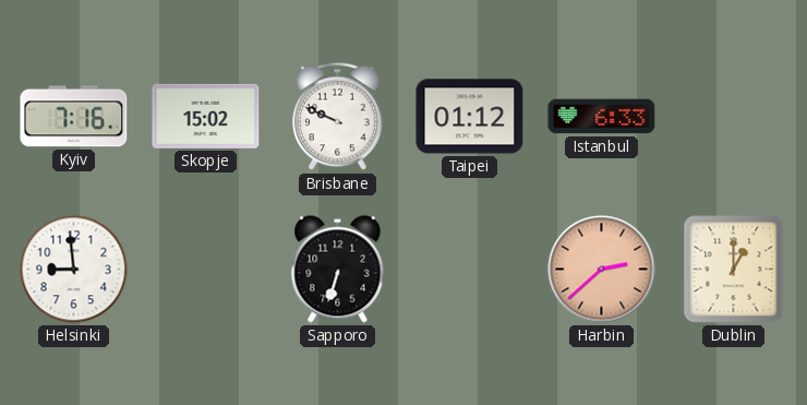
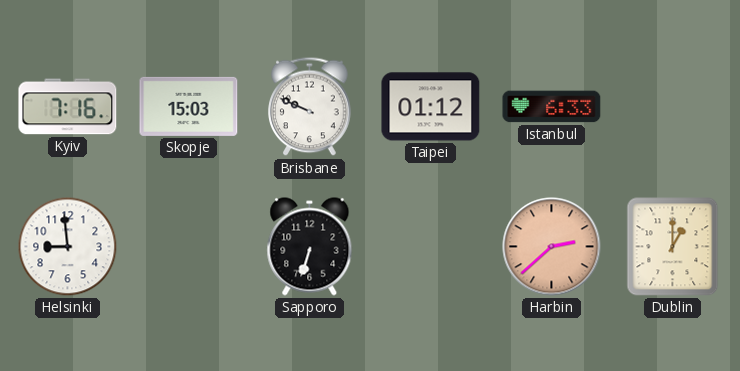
Skopje: 15:02 -> 15:03
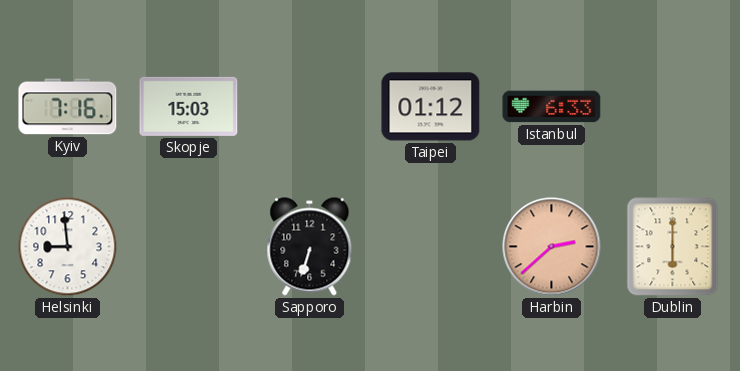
Brisbane: 9:49 -> none
Dublin: 1:00 -> 6:00
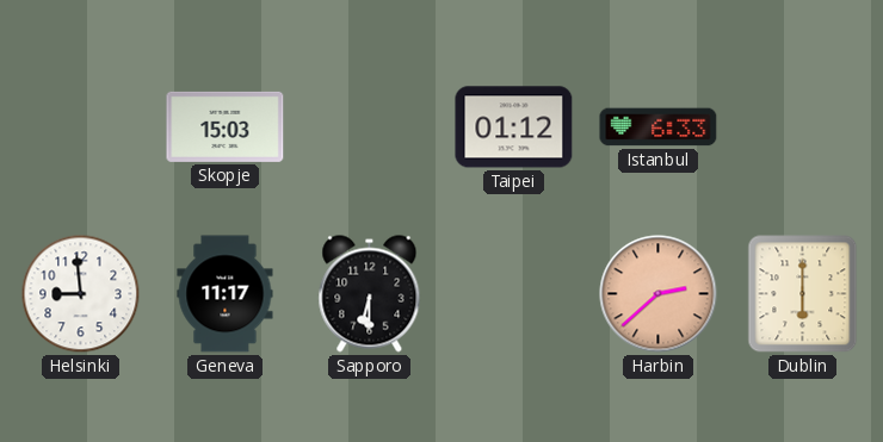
Kyiv: 7:16 -> none
Geneva: none -> 11:17
Sapporo: 6:33 -> 6:30
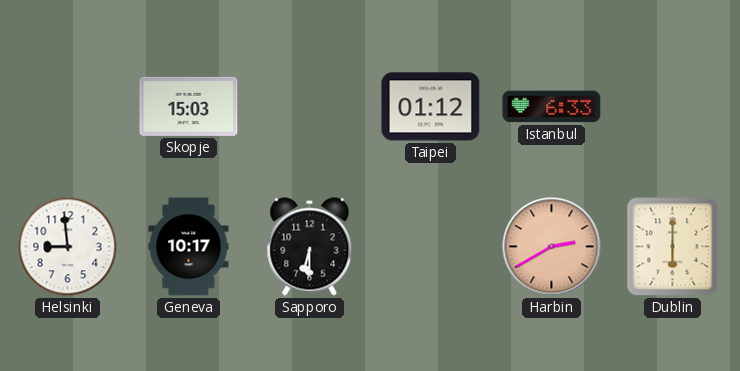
Geneva: 11:17 -> 10:17
Harbin: 2:38 -> 2:40
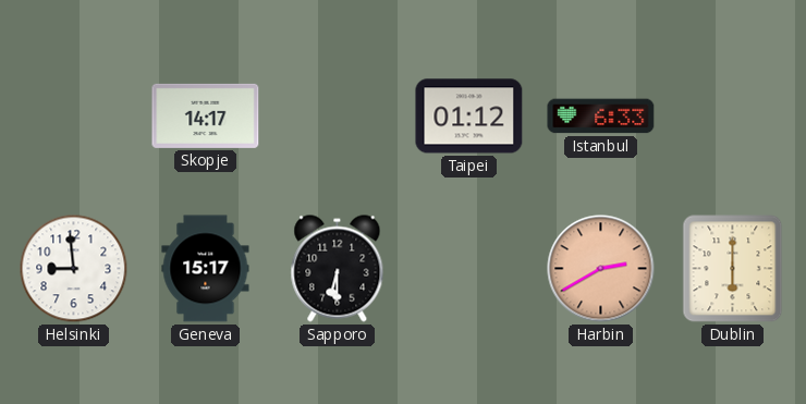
Skopje: 15:03 -> 14:17
Geneva: 10:17 -> 15:17
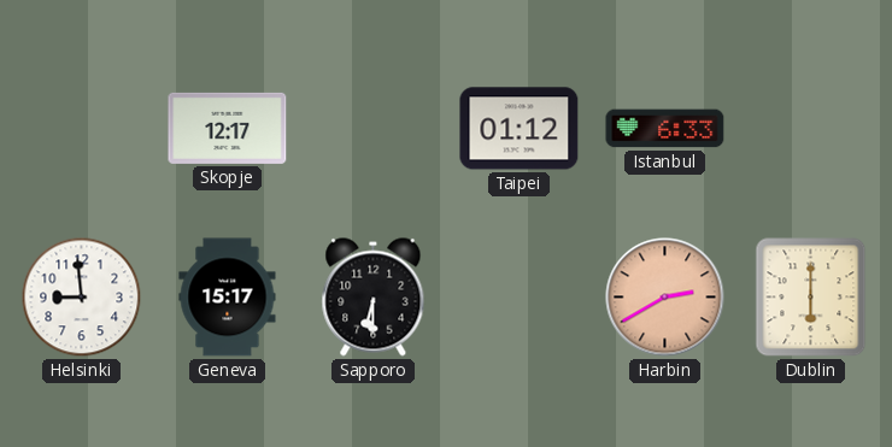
Skopje: 14:17 -> 12:17
